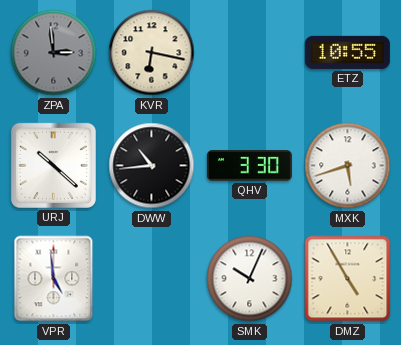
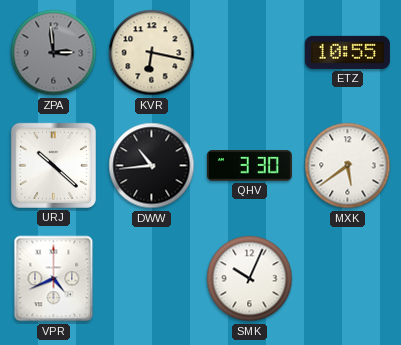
MXK: 5:42 -> 5:39
VPR: 4:59 -> 4:41
DMZ: 4:55 -> none
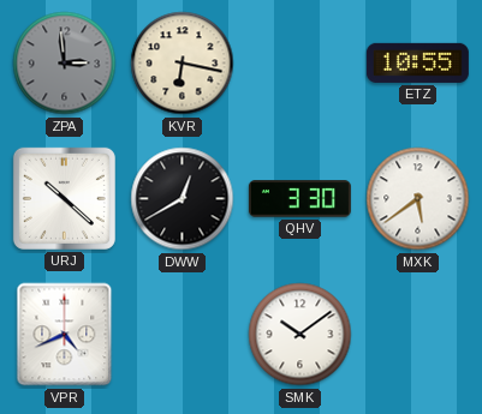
DWW: 10:44 -> 12:40
SMK: 10:04 -> 10:09
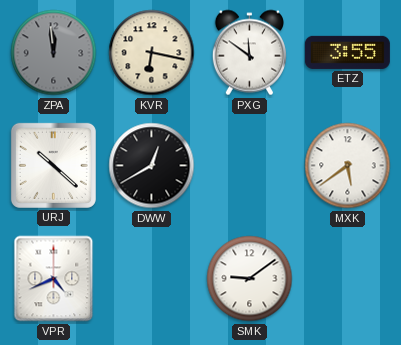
ZPA: 2:59 -> 11:59
PXG: none -> 11:51
ETZ: 10:55 -> 3:55
QHV: 3:30 -> none
SMK: 10:09 -> 9:09
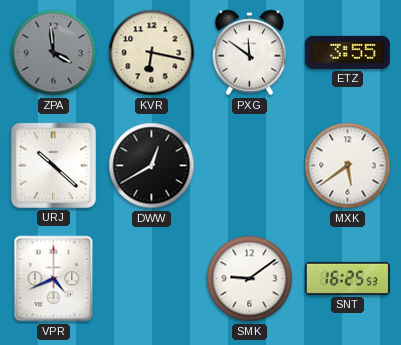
ZPA: 11:59 -> 3:59
SNT: none -> 16:25
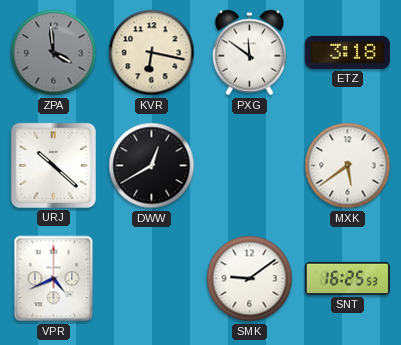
ETZ: 3:55 -> 3:18
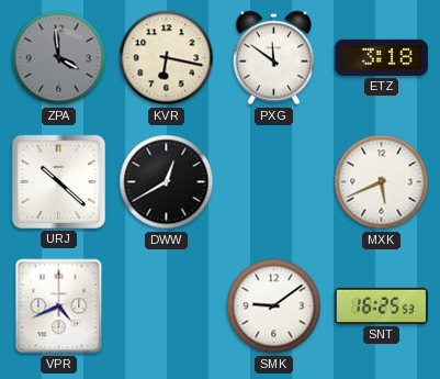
MXK: 5:39 -> 5:41
